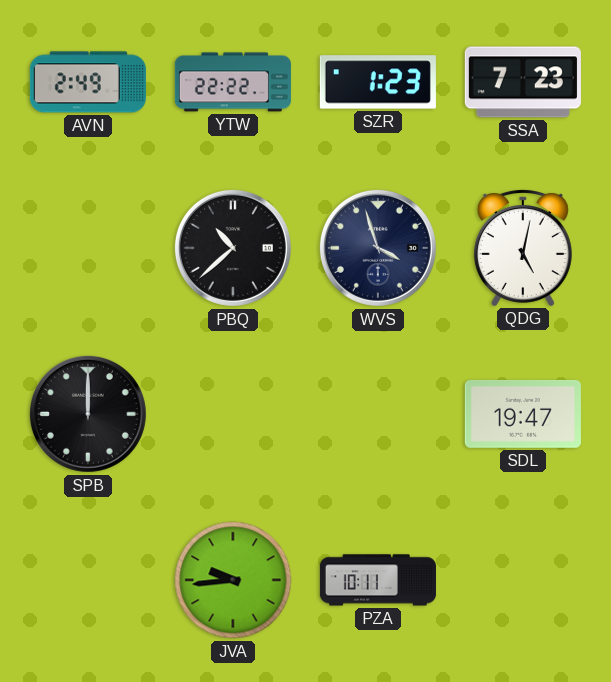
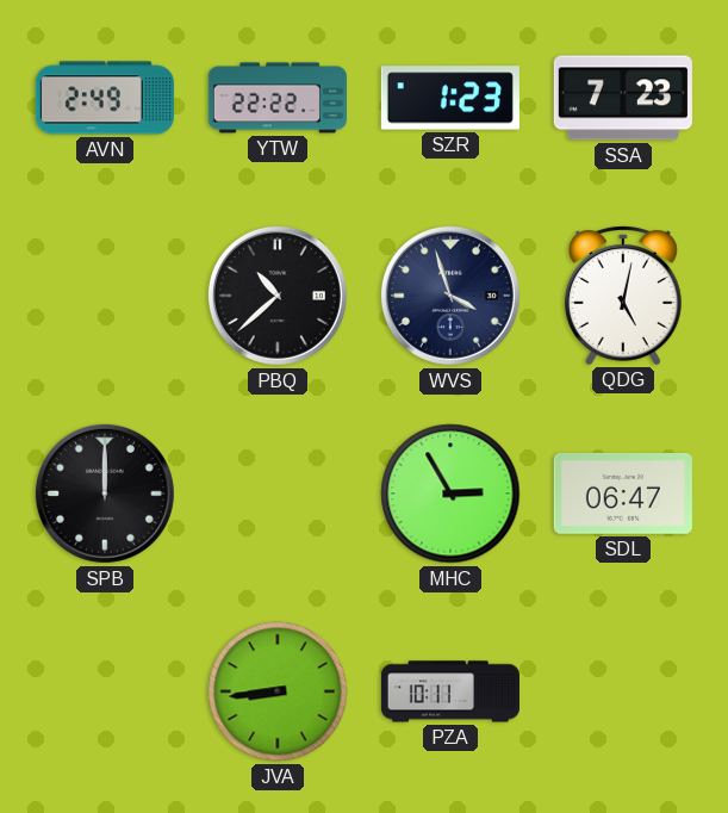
MHC: none -> 2:55
SDL: 19:47 -> 06:47
JVA: 9:44 -> 8:44
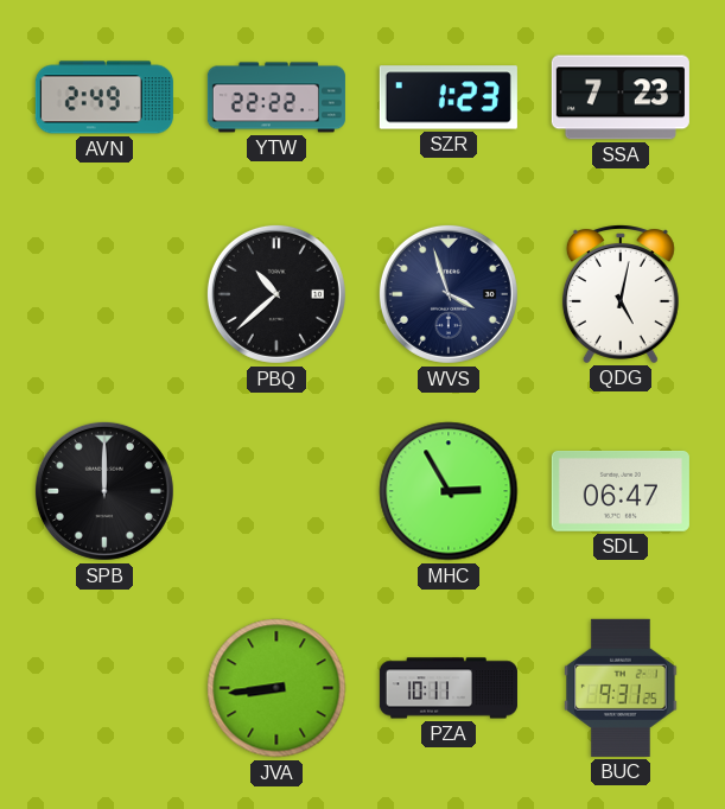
BUC: none -> 9:31
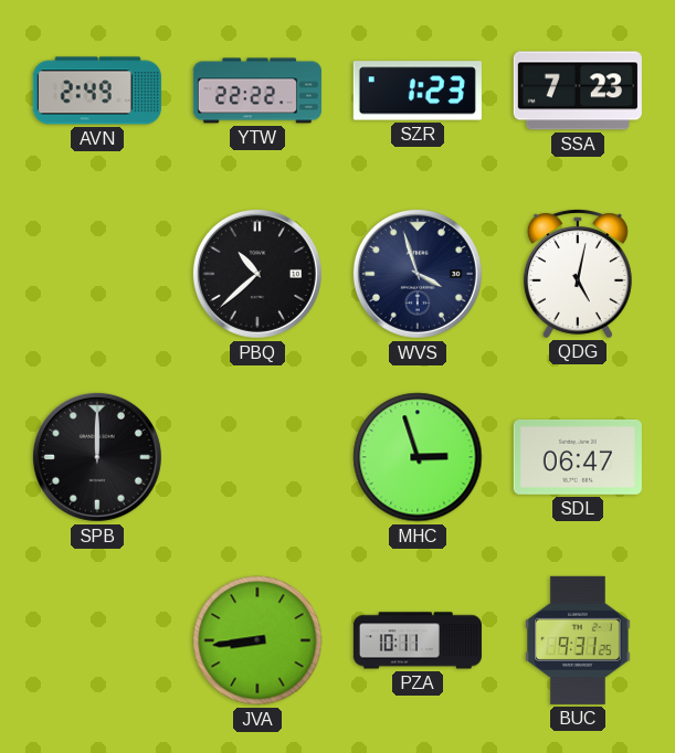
MHC: 2:55 -> 2:57
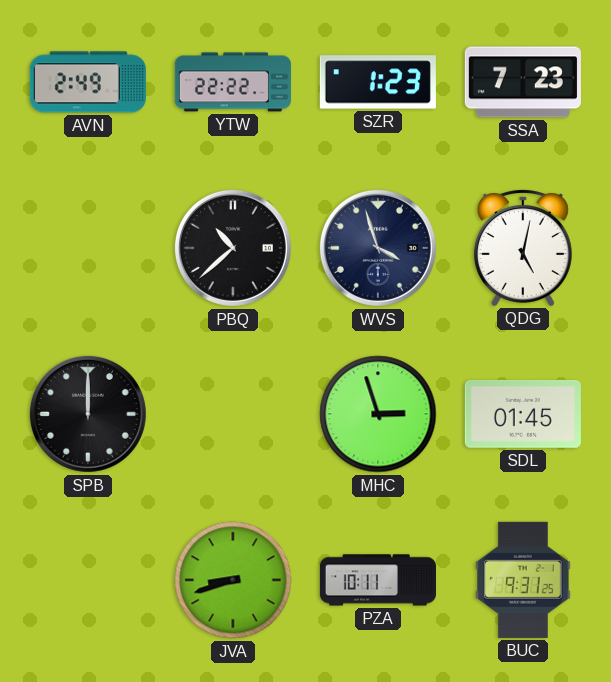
SDL: 06:47 -> 01:45
JVA: 8:44 -> 8:42
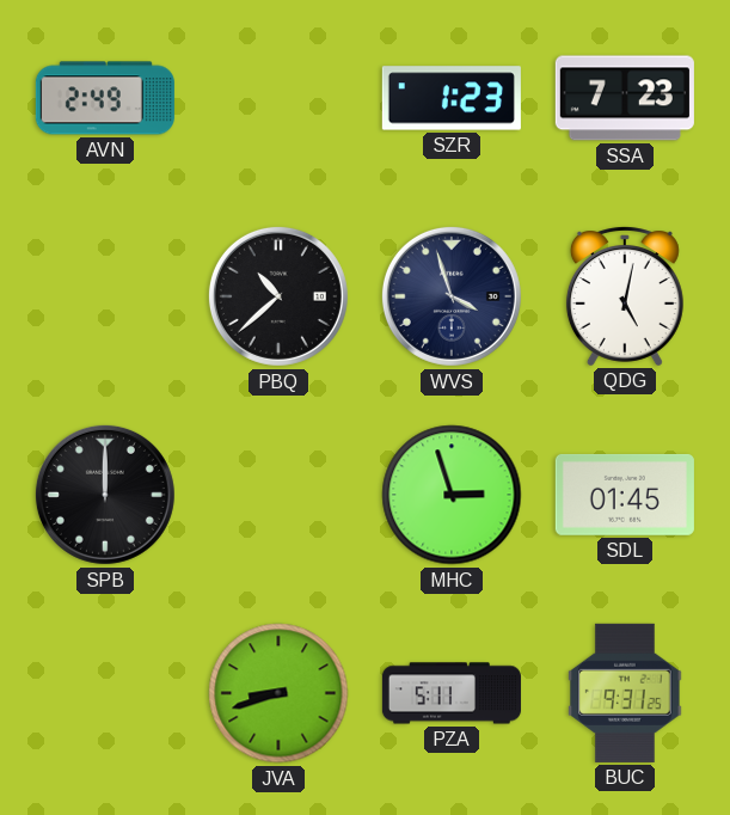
YTW: 22:22 -> none
PZA: 10:11 -> 5:11
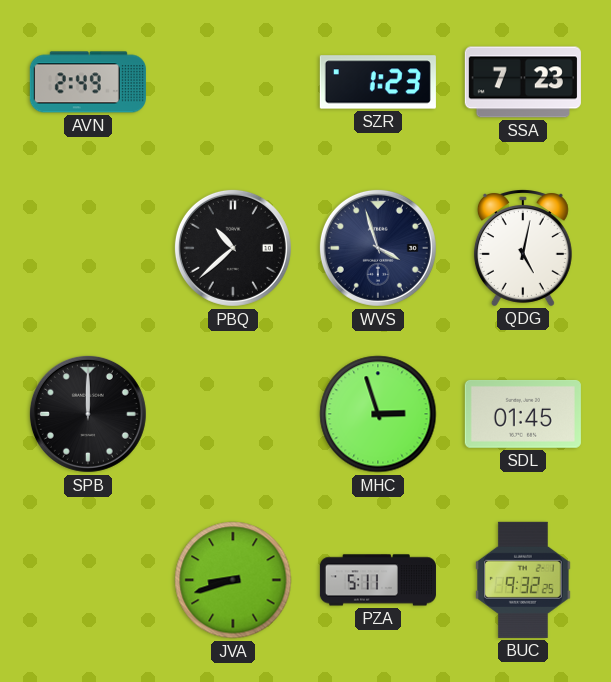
BUC: 9:31 -> 9:32
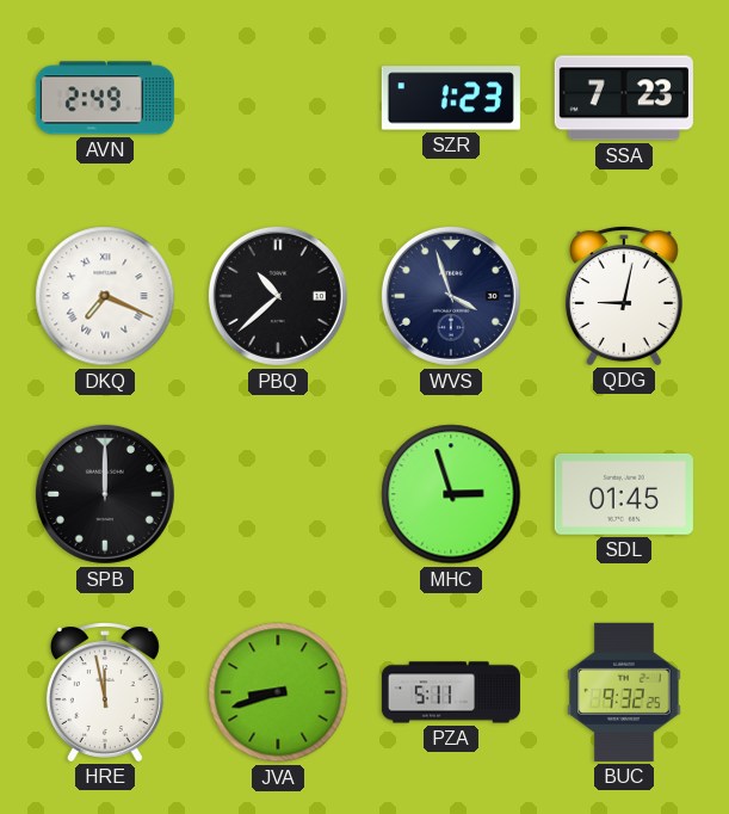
DKQ: none -> 7:19
QDG: 5:02 -> 9:02
HRE: none -> 11:58
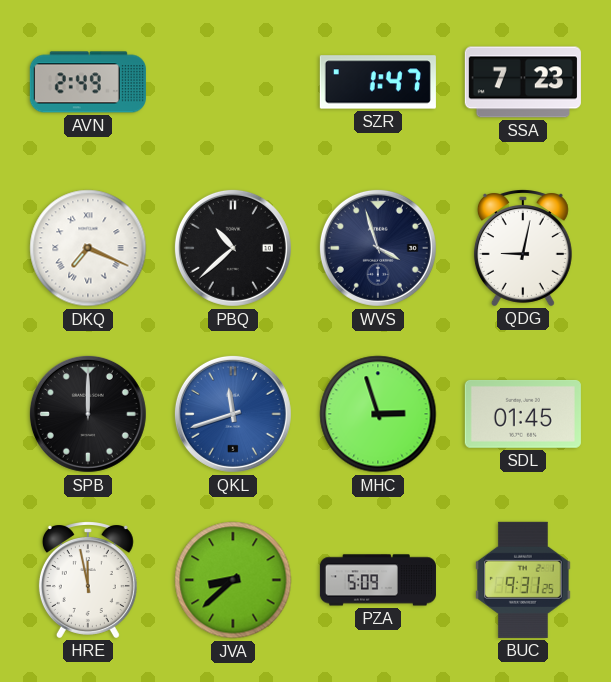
SZR: 1:23 -> 1:47
QKL: none -> 11:42
JVA: 8:42 -> 8:38
PZA: 5:11 -> 5:09
BUC: 9:32 -> 9:31
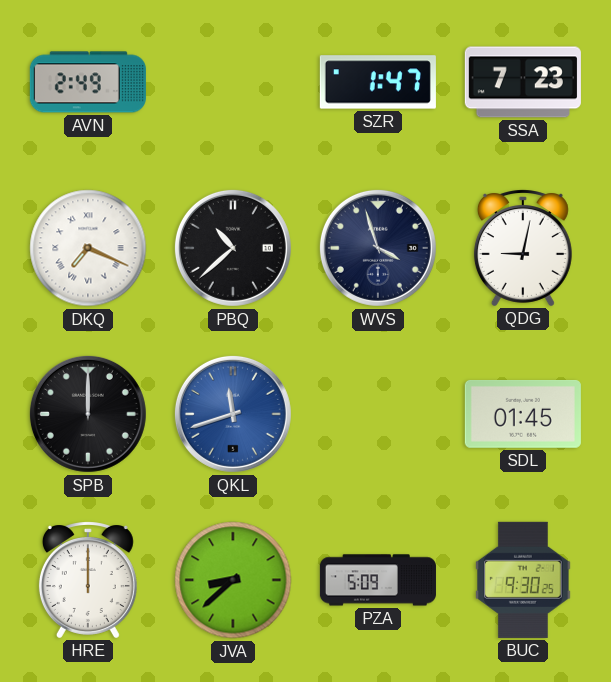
MHC: 2:57 -> none
HRE: 11:58 -> 12:00
BUC: 9:31 -> 9:30
